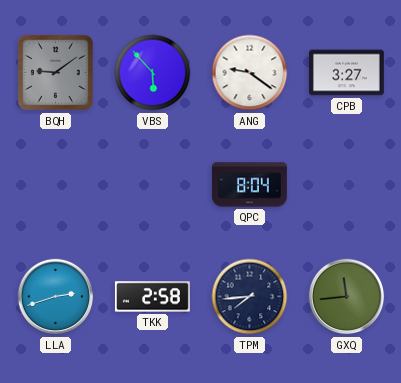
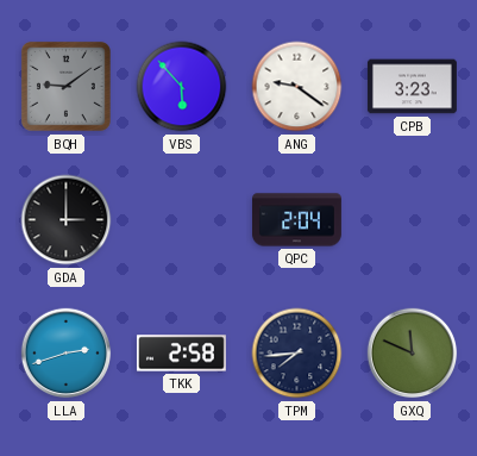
CPB: 3:27 -> 3:23
GDA: none -> 3:00
QPC: 8:04 -> 2:04
GXQ: 11:44 -> 11:49
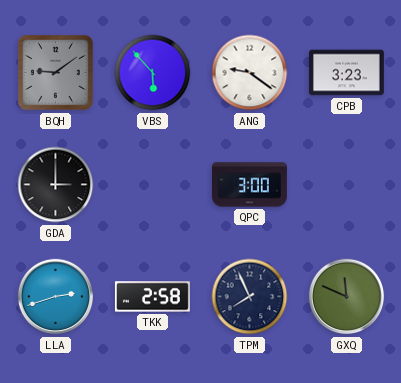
QPC: 2:04 -> 3:00
TPM: 7:44 -> 7:56
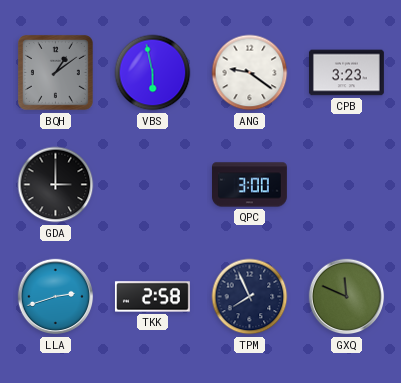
BQH: 9:09 -> 1:09
VBS: 5:53 -> 5:58
